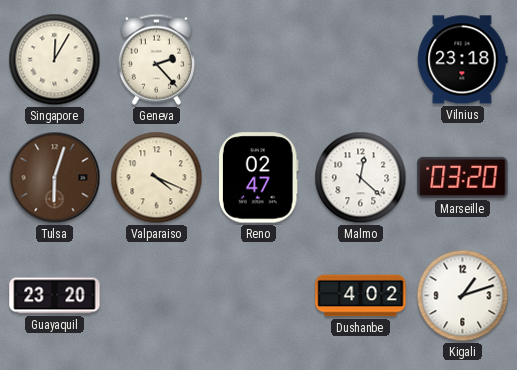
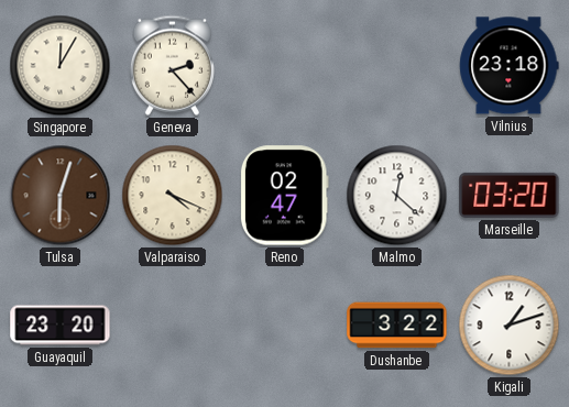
Dushanbe: 4:02 -> 3:22
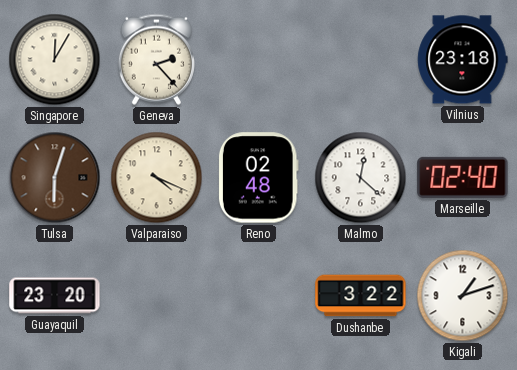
Reno: 02:47 -> 02:48
Marseille: 03:20 -> 02:40
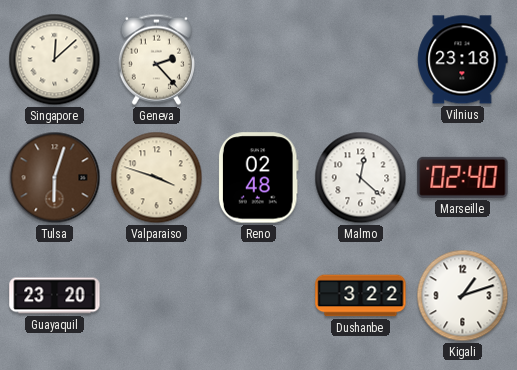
Singapore: 12:05 -> 12:08
Valparaiso: 4:19 -> 3:48
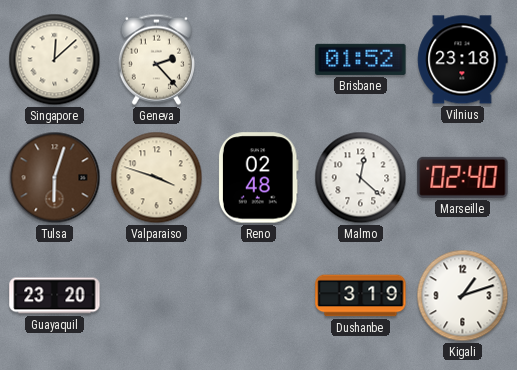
Brisbane: none -> 01:52
Dushanbe: 3:22 -> 3:19
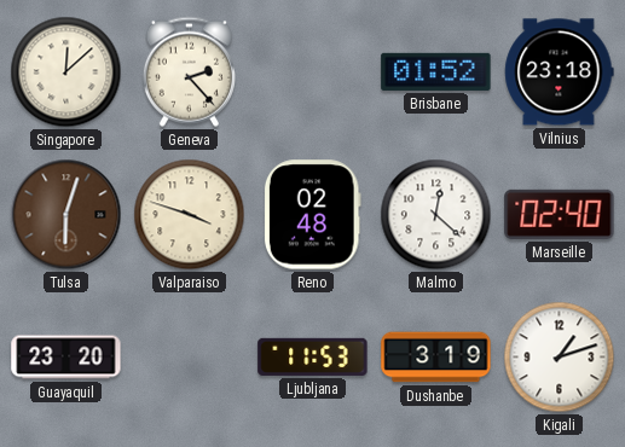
Ljubljana: none -> 11:53
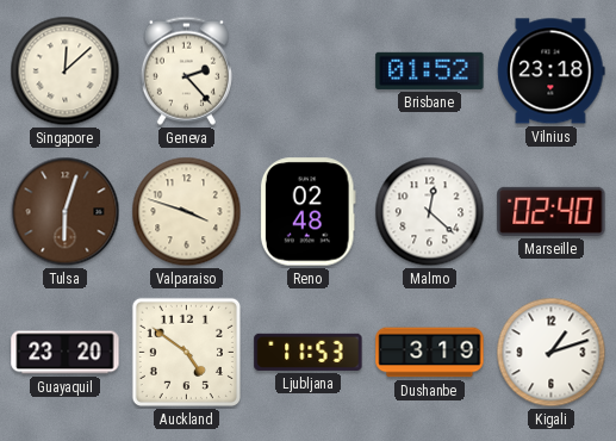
Auckland: none -> 4:51
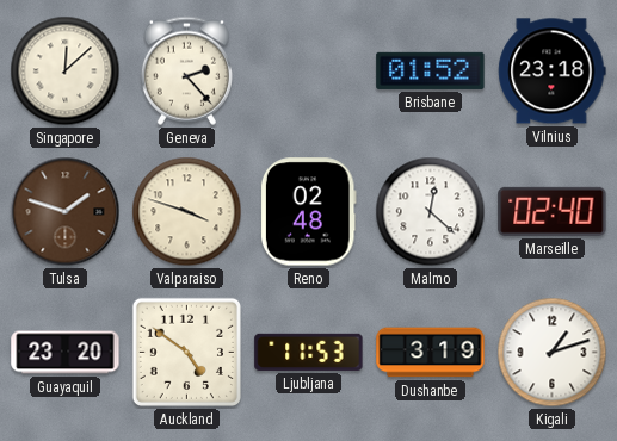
Tulsa: 6:03 -> 1:48
